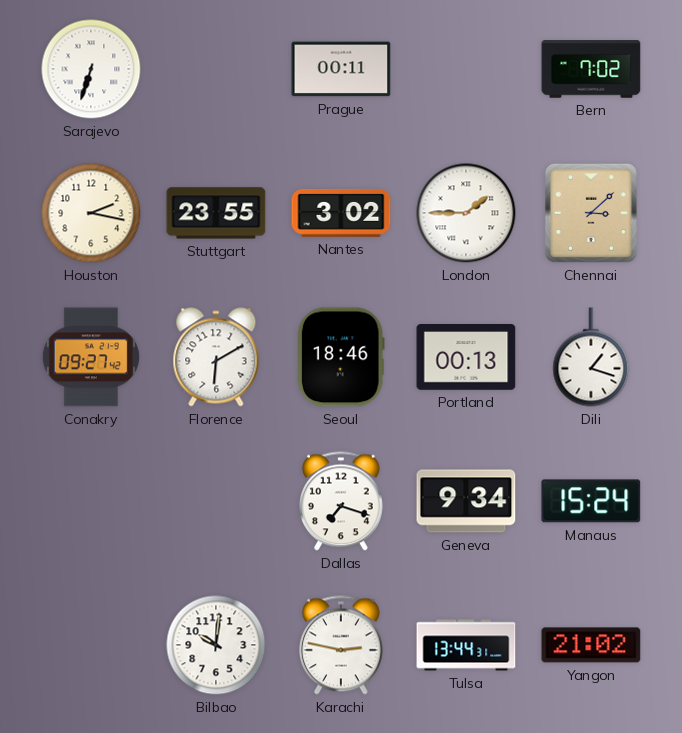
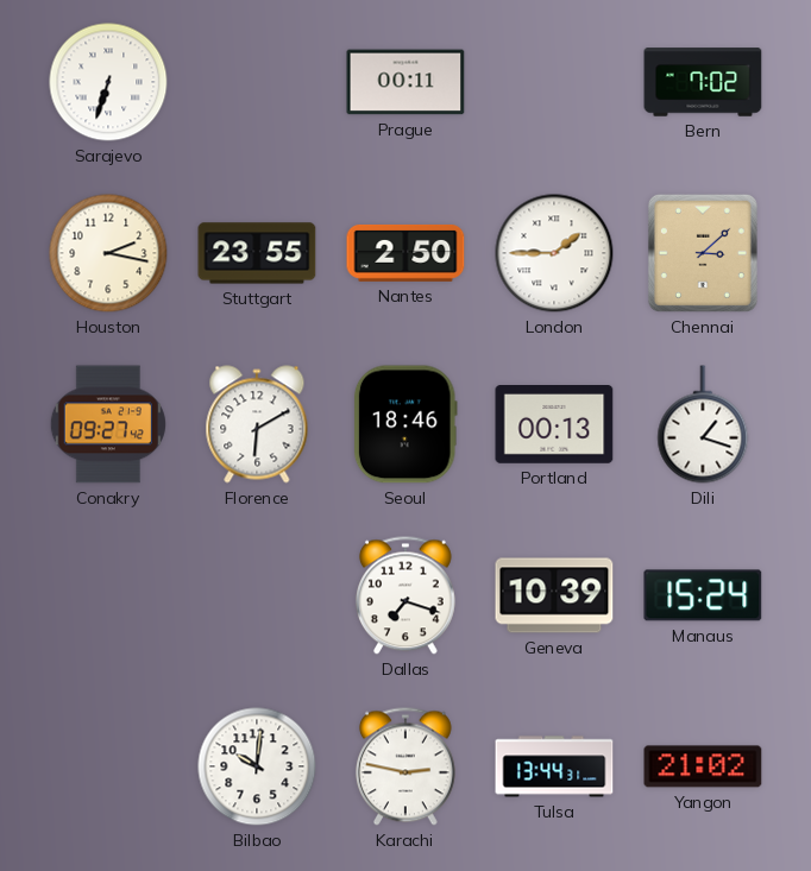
Nantes: 3:02 -> 2:50
Geneva: 9:34 -> 10:39
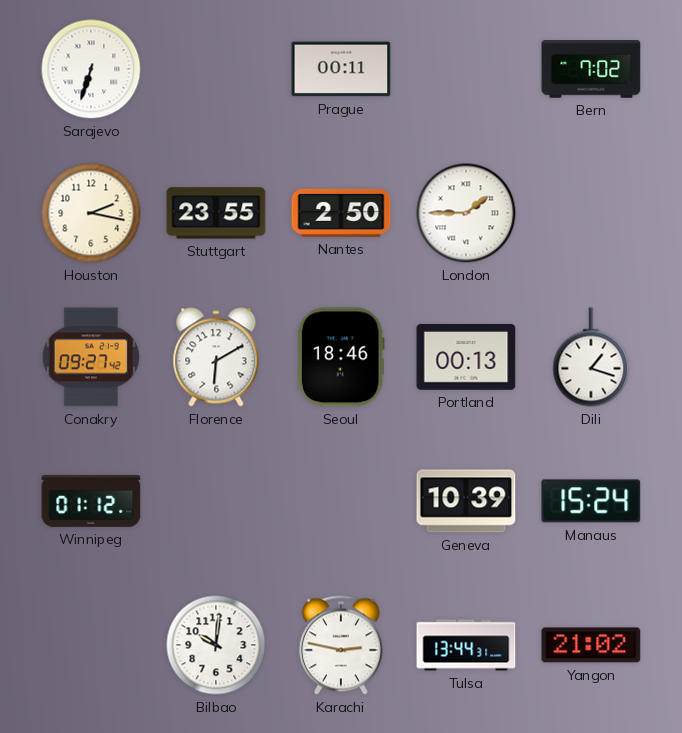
Chennai: 3:08 -> none
Winnipeg: none -> 01:12
Dallas: 7:18 -> none
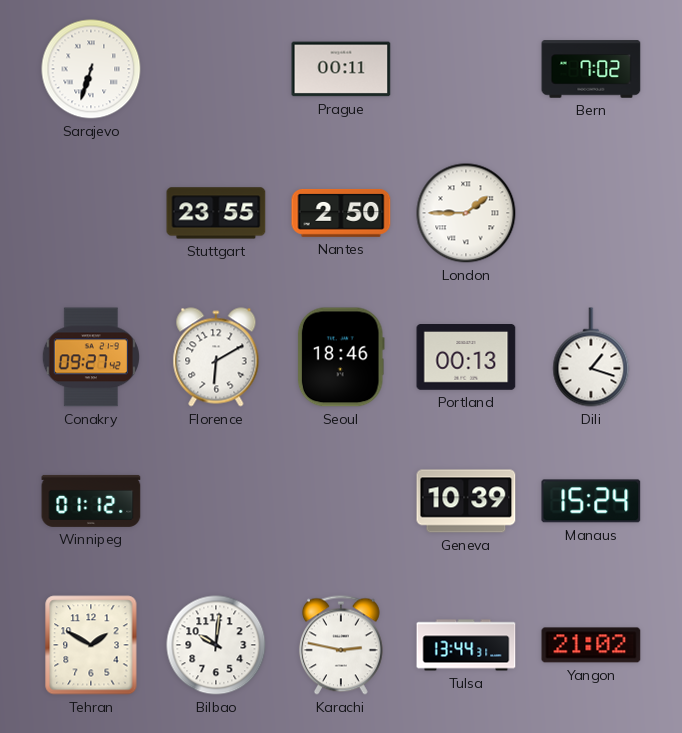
Houston: 2:17 -> none
Tehran: none -> 1:50
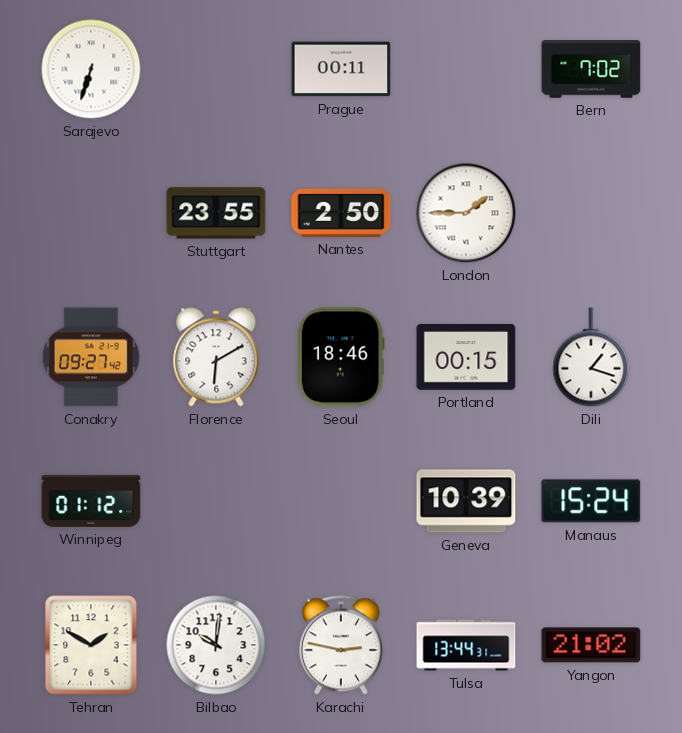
Portland: 00:13 -> 00:15
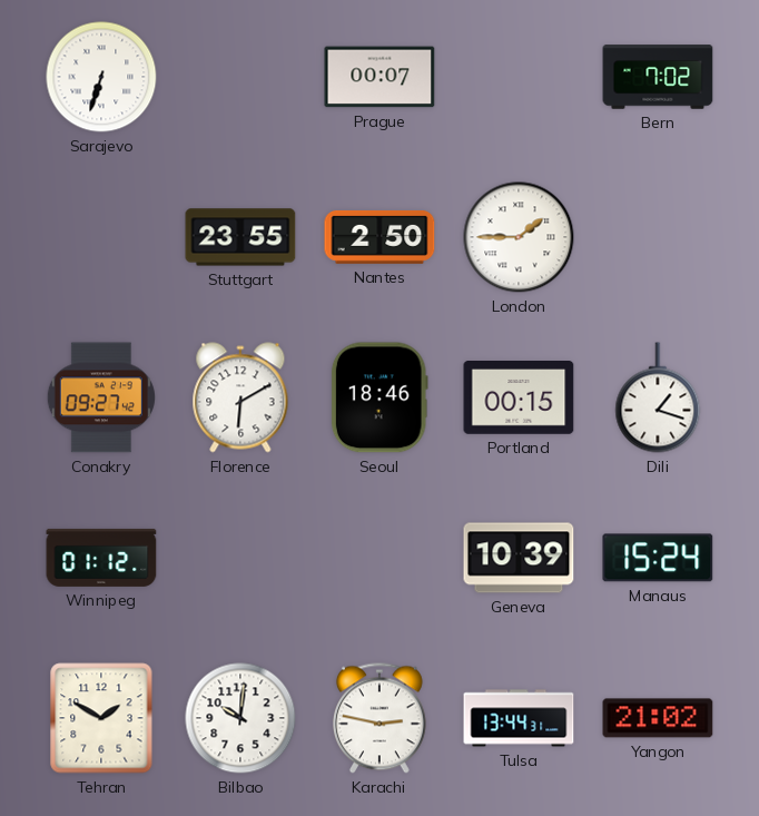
Prague: 00:11 -> 00:07
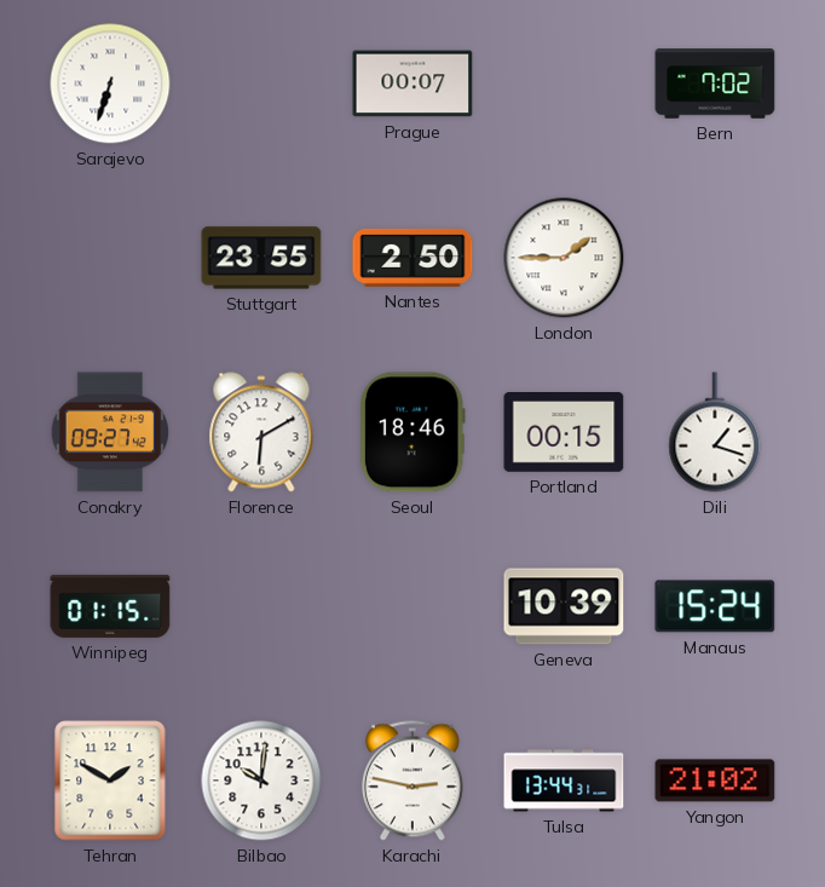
Winnipeg: 01:12 -> 01:15
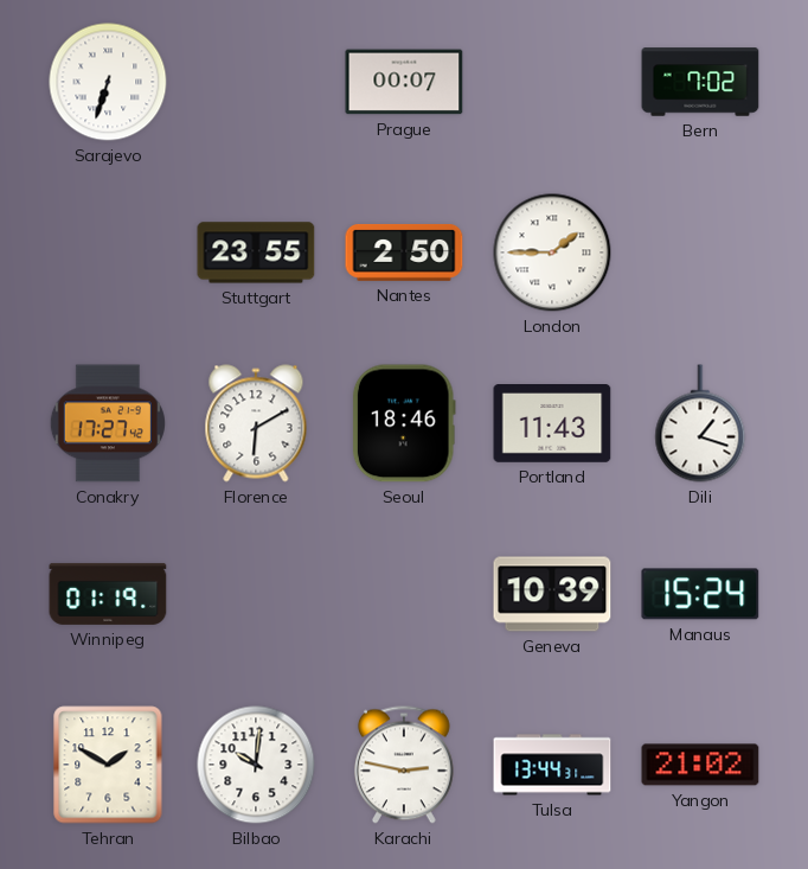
Conakry: 09:27 -> 17:27
Portland: 00:15 -> 11:43
Winnipeg: 01:15 -> 01:19
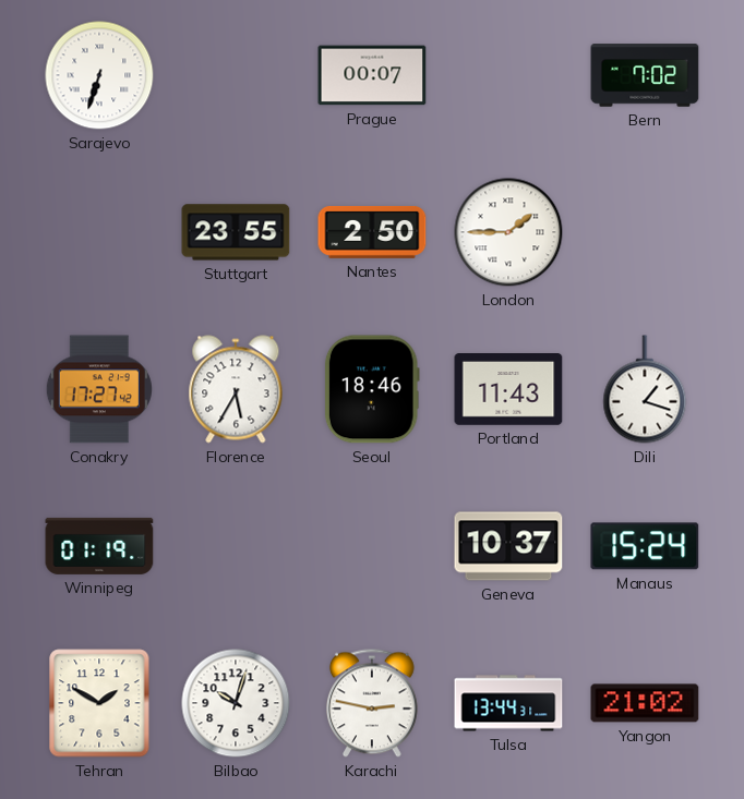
Florence: 6:10 -> 5:35
Geneva: 10:39 -> 10:37
Bilbao: 10:01 -> 10:03
